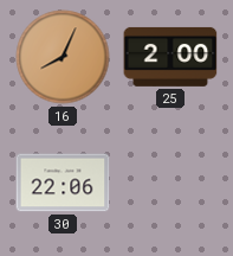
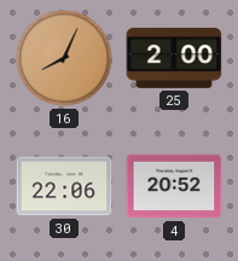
4: none -> 20:52
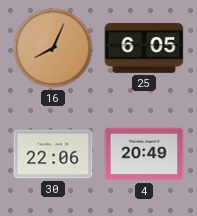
25: 2:00 -> 6:05
4: 20:52 -> 20:49
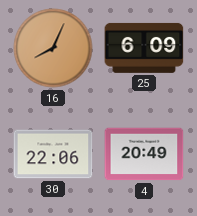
25: 6:05 -> 6:09
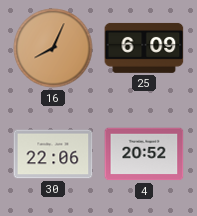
4: 20:49 -> 20:52
